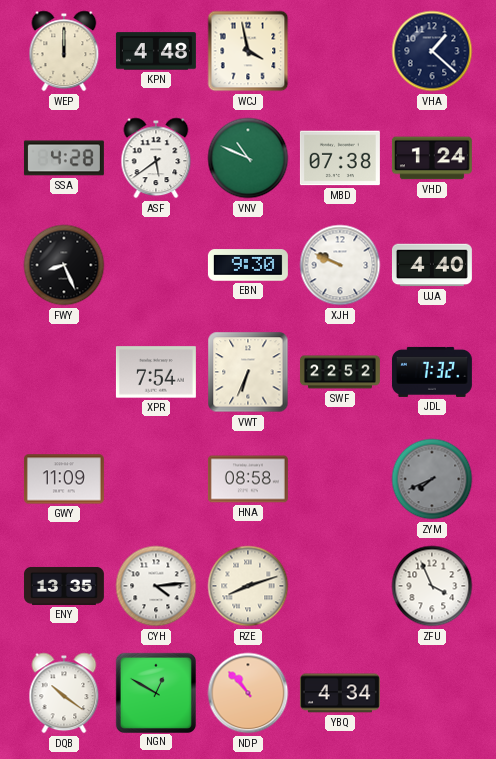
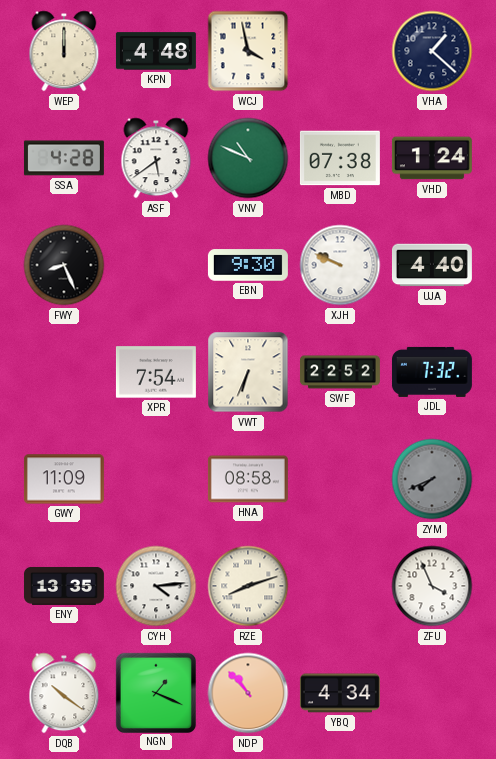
NGN: 12:50 -> 1:19
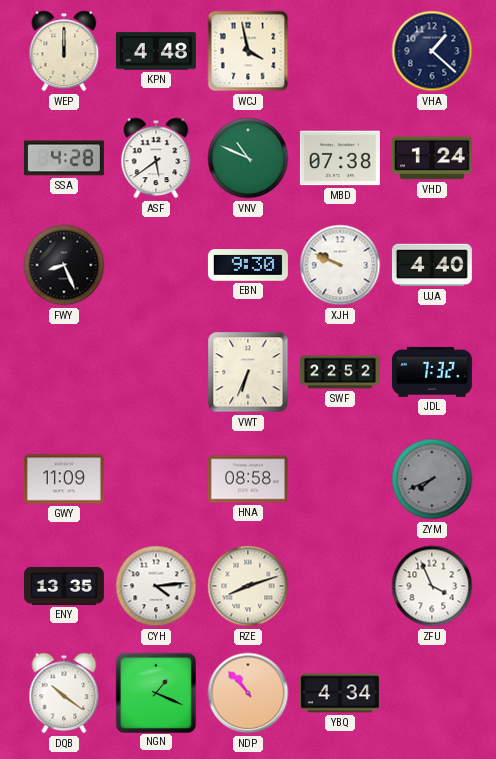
XPR: 7:54 -> none
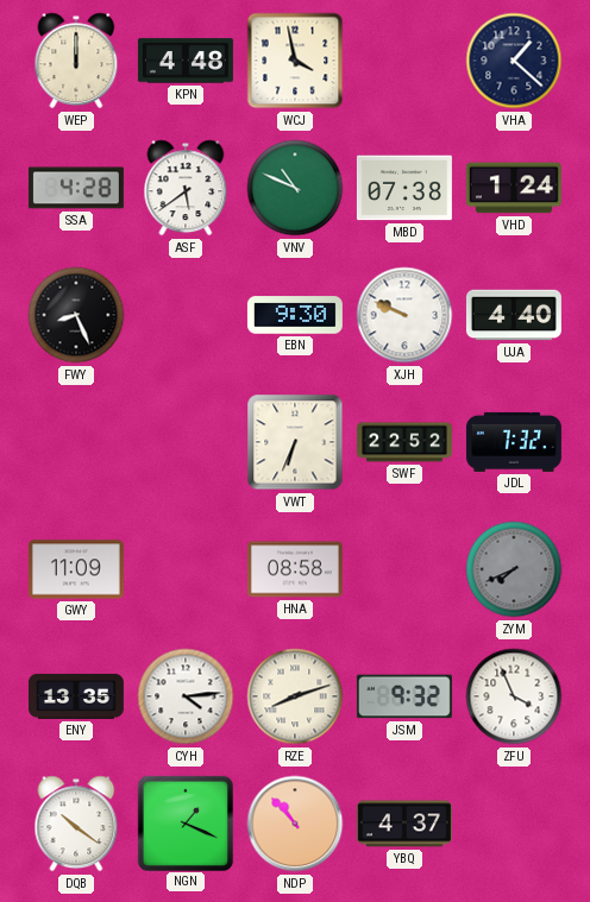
JSM: none -> 9:32
YBQ: 4:34 -> 4:37
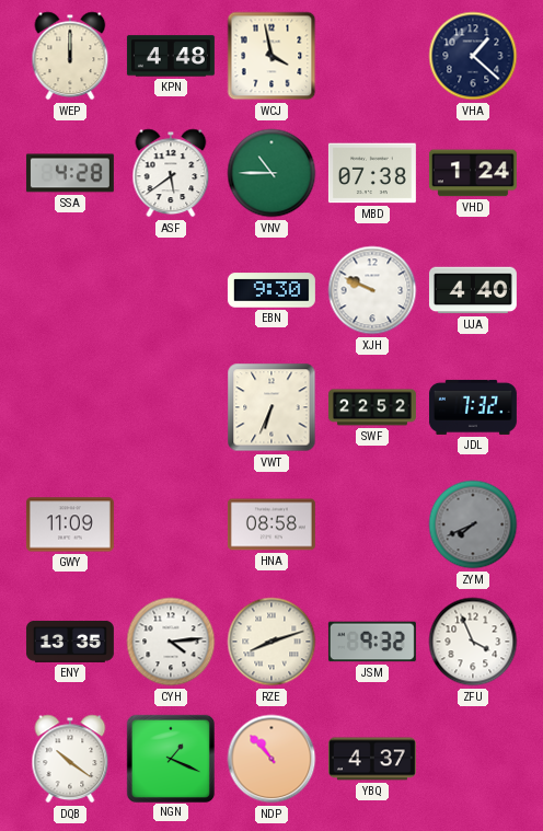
VNV: 10:49 -> 10:45
FWY: 8:26 -> none
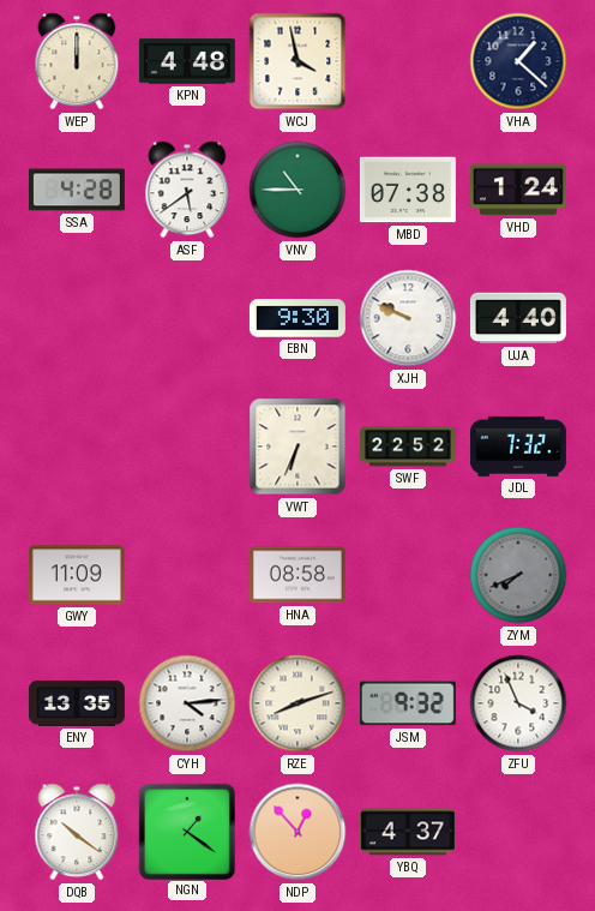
NGN: 1:19 -> 1:21
NDP: 10:53 -> 12:53
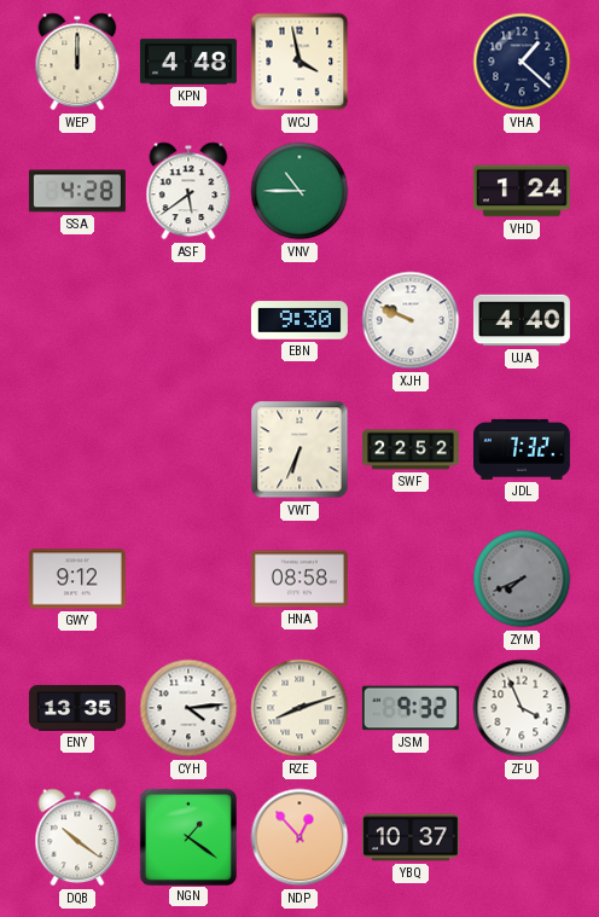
MBD: 07:38 -> none
GWY: 11:09 -> 9:12
YBQ: 4:37 -> 10:37
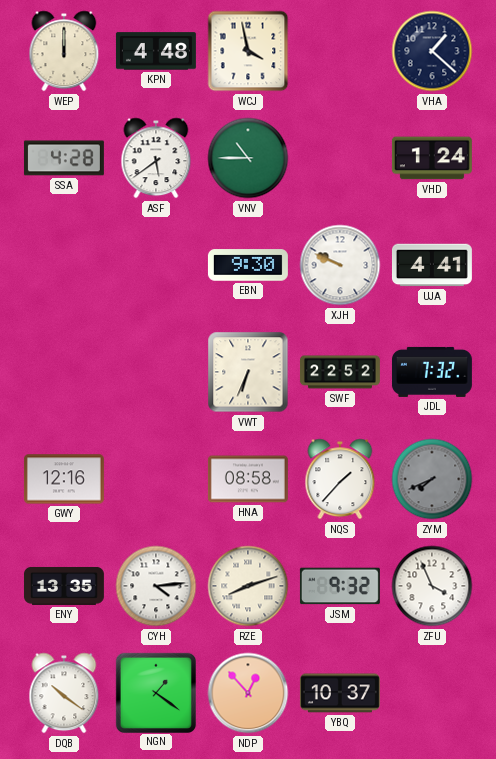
UJA: 4:40 -> 4:41
GWY: 9:12 -> 12:16
NQS: none -> 1:37
